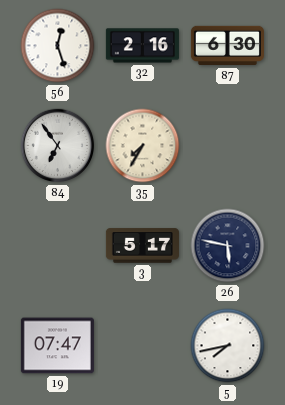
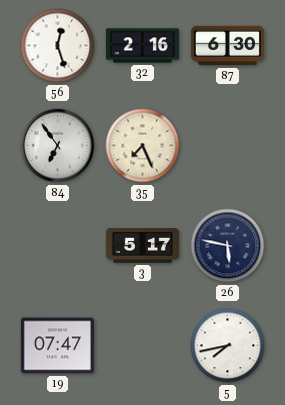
35: 7:35 -> 7:26
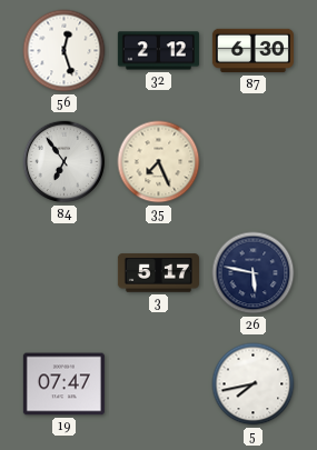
32: 2:16 -> 2:12
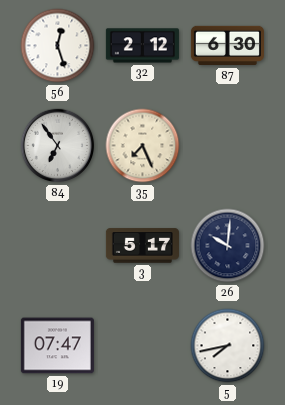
26: 5:47 -> 10:01
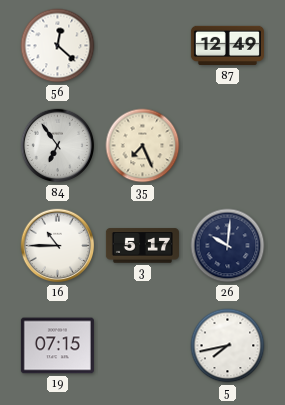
56: 12:27 -> 12:22
32: 2:12 -> none
87: 6:30 -> 12:49
16: none -> 10:45
19: 07:47 -> 07:15
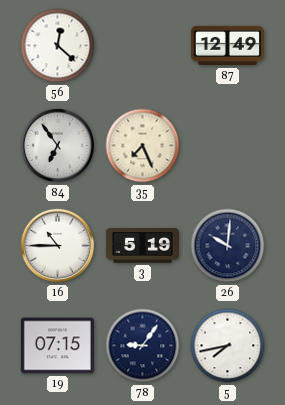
3: 5:17 -> 5:19
78: none -> 9:06
